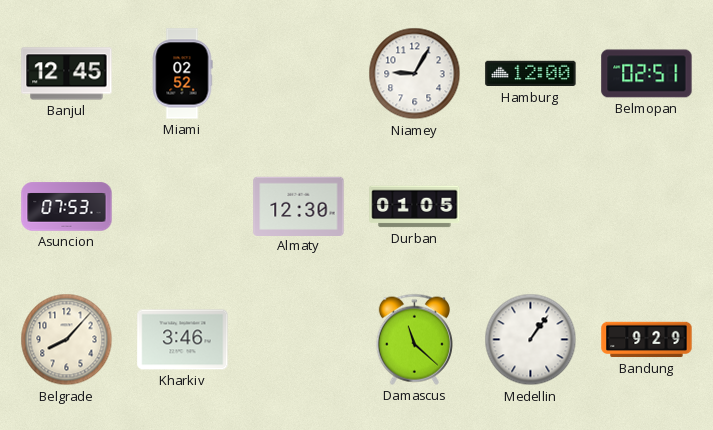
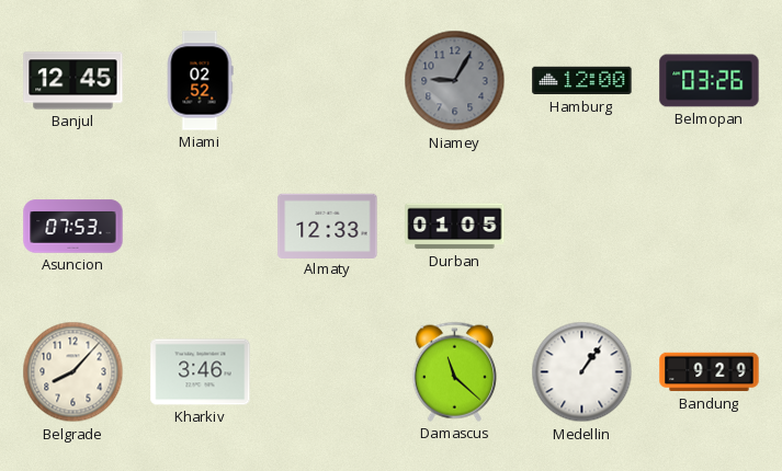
Niamey dial: white -> grey
Belmopan: 02:51 -> 03:26
Almaty: 12:30 -> 12:33
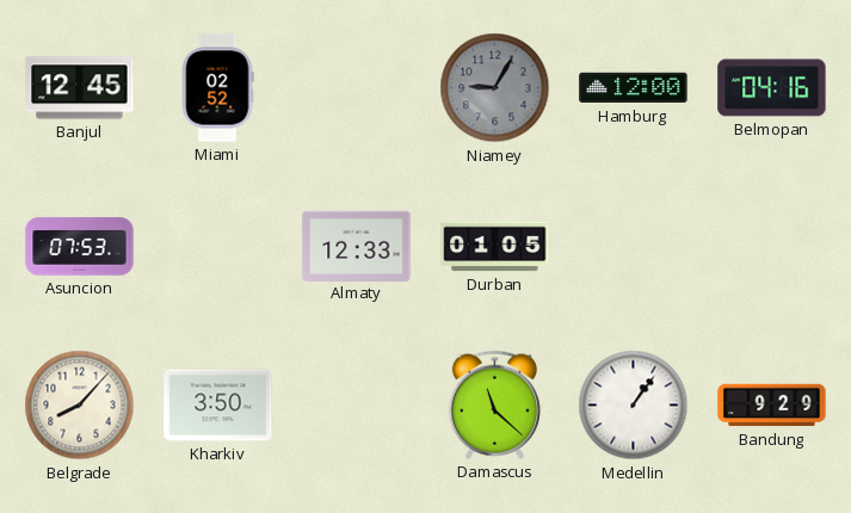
Belmopan: 03:26 -> 04:16
Kharkiv: 3:46 -> 3:50
